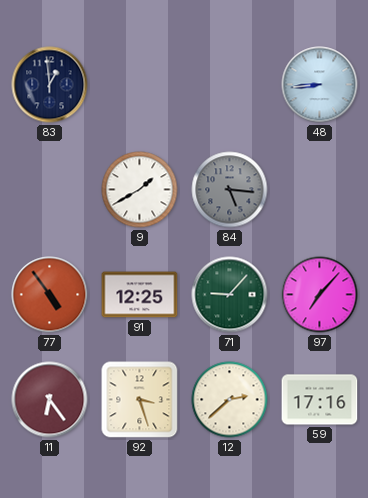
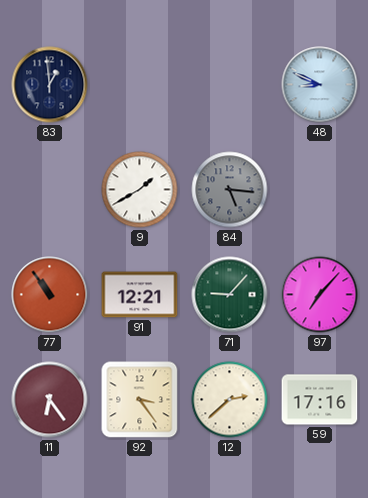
48: 8:44 -> 8:49
77: 4:54 -> 10:54
91: 12:25 -> 12:21
92: 3:27 -> 3:24
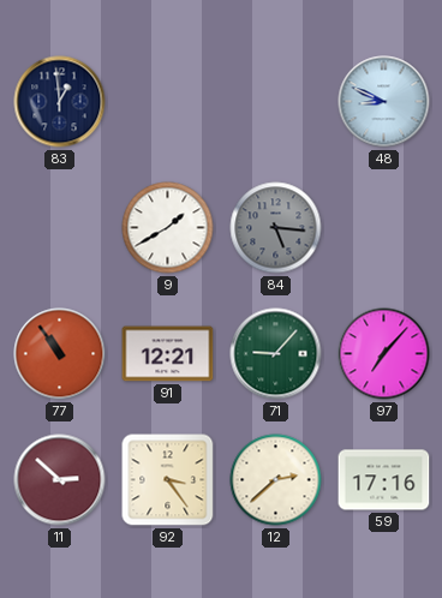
11: 6:24 -> 2:52
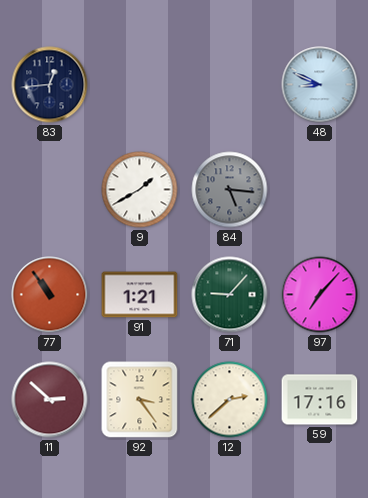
83: 12:59 -> 12:44
91: 12:21 -> 1:21
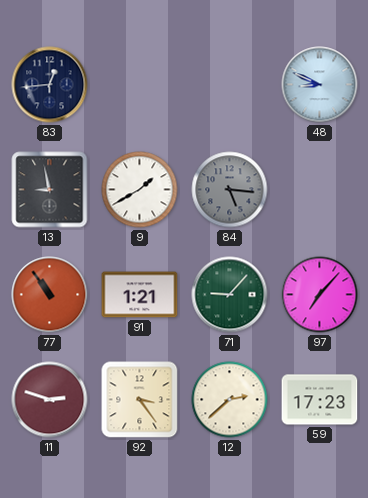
13: none -> 8:58
11: 2:52 -> 2:48
59: 17:16 -> 17:23
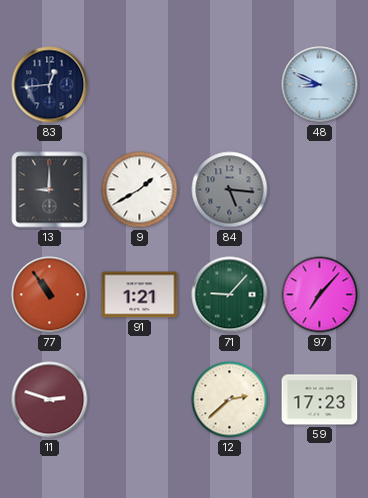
13: 8:58 -> 9:00
92: 3:24 -> none
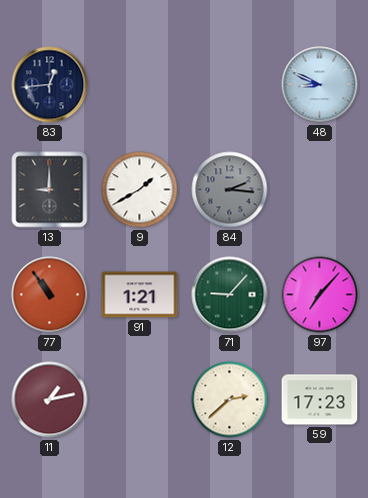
84: 5:16 -> 2:16
11: 2:48 -> 1:13
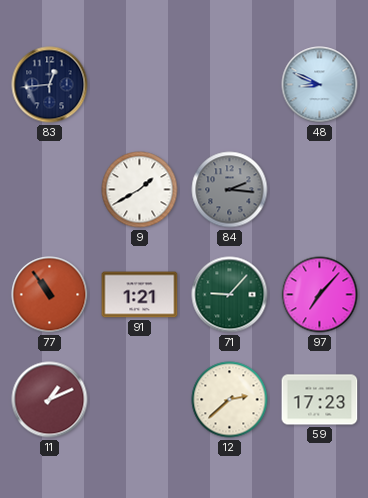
13: 9:00 -> none
11: 1:13 -> 1:11
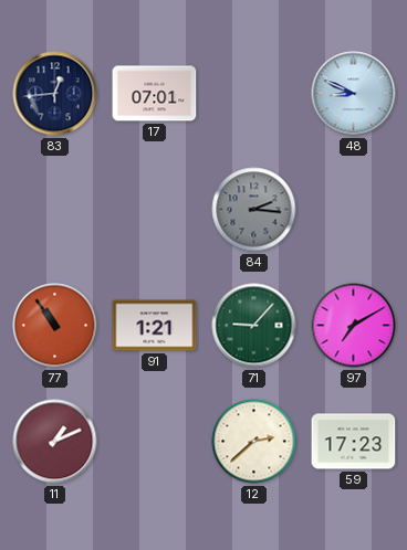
17: none -> 07:01
9: 1:40 -> none
97: 7:07 -> 7:10
